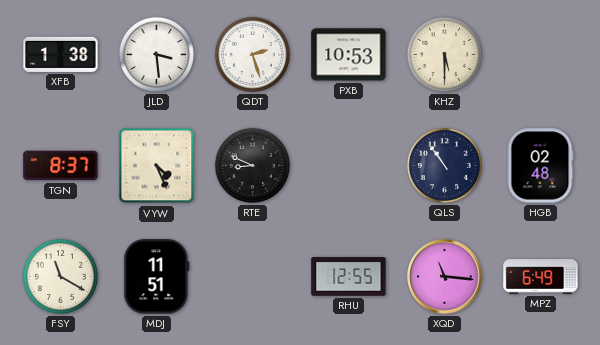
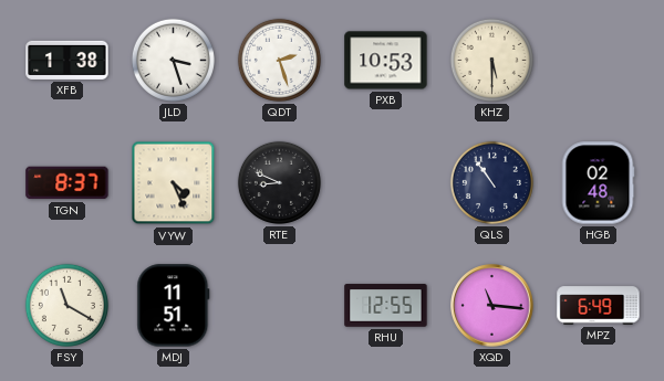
JLD: 3:29 -> 3:27
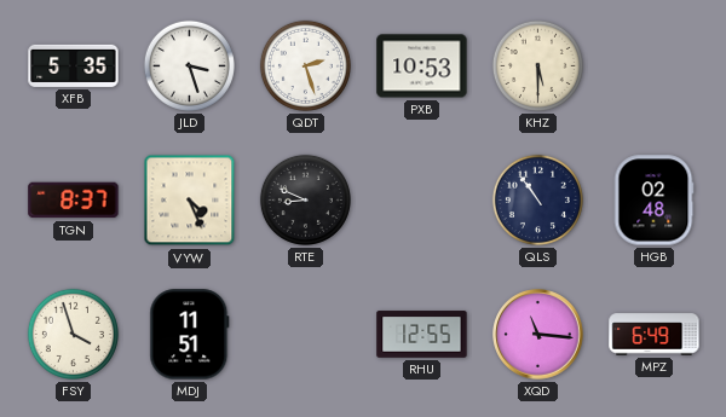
XFB: 1:38 -> 5:35
FSY: 11:20 -> 3:57
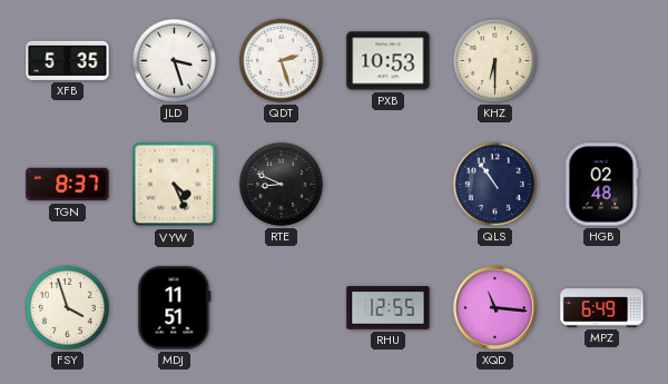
KHZ: 5:30 -> 6:30
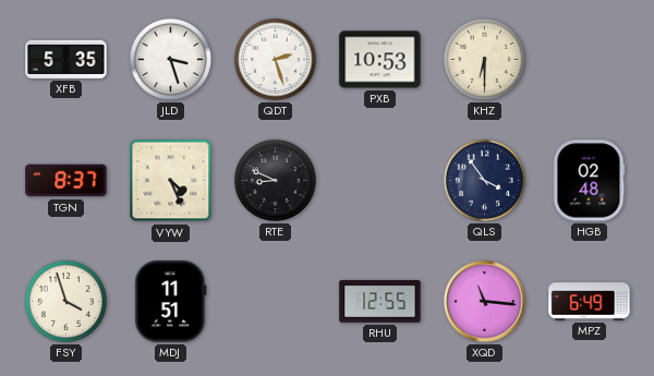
QLS: 10:54 -> 3:54
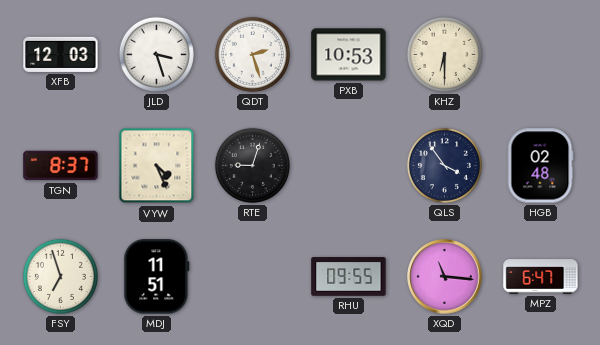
XFB: 5:35 -> 12:03
RTE: 8:49 -> 9:03
FSY: 3:57 -> 6:57
RHU: 12:55 -> 09:55
MPZ: 6:49 -> 6:47
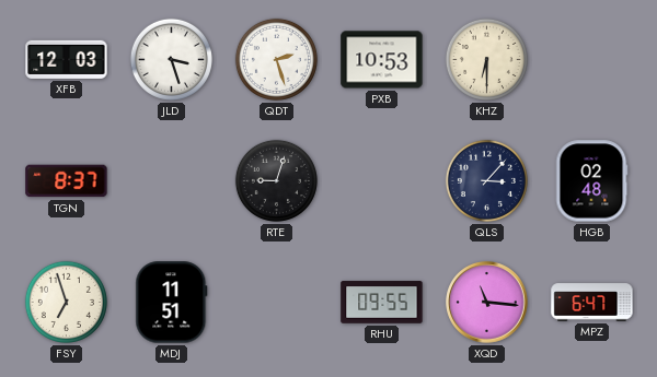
VYW: 4:26 -> none
QLS: 3:54 -> 3:07
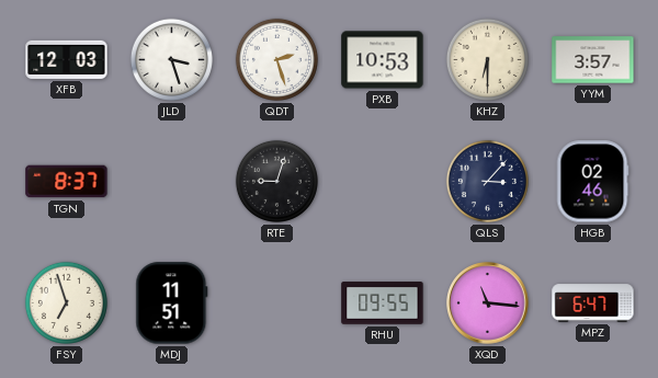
YYM: none -> 3:57
HGB: 02:48 -> 02:46
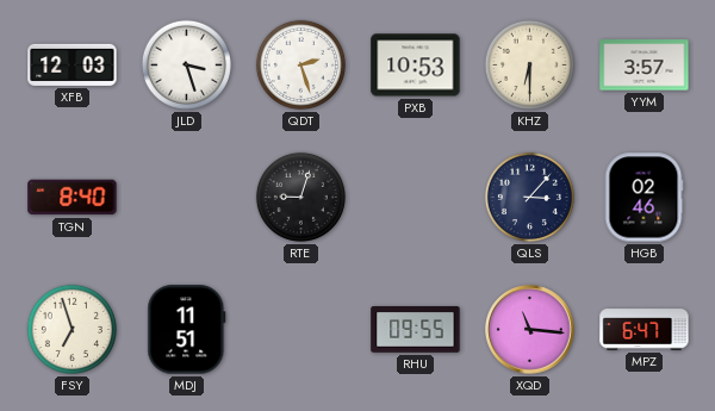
TGN: 8:37 -> 8:40
